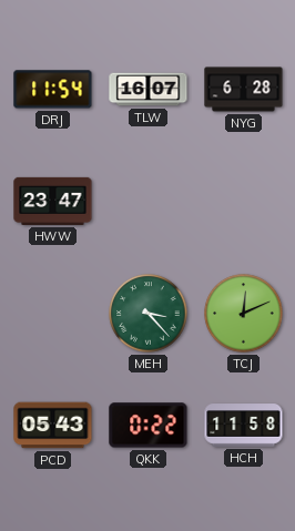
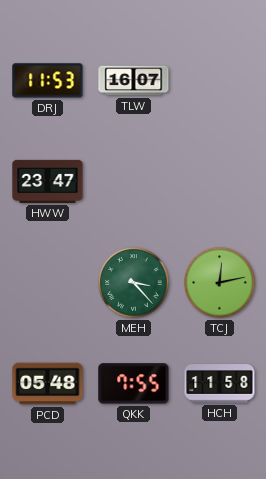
DRJ: 11:54 -> 11:53
NYG: 6:28 -> none
TCJ: 12:11 -> 12:13
PCD: 05:43 -> 05:48
QKK: 0:22 -> 7:55
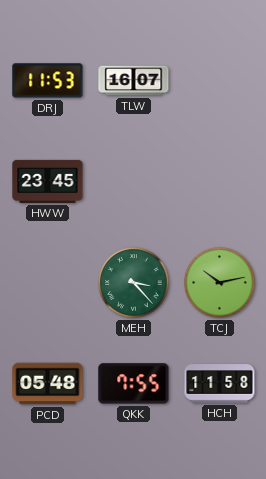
HWW: 23:47 -> 23:45
TCJ: 12:13 -> 10:13
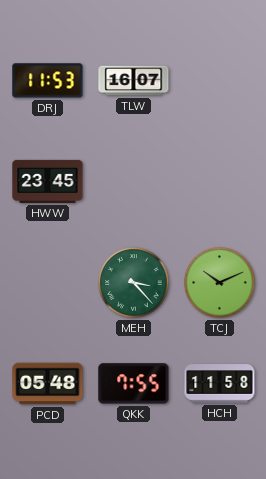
TCJ: 10:13 -> 10:11
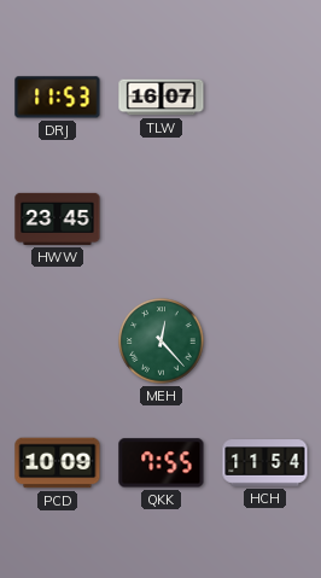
MEH: 3:23 -> 12:23
TCJ: 10:11 -> none
PCD: 05:48 -> 10:09
HCH: 11:58 -> 11:54
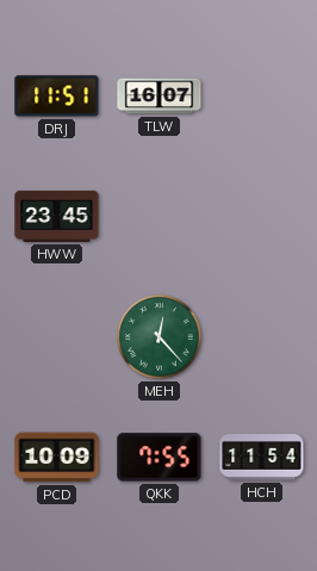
DRJ: 11:53 -> 11:51
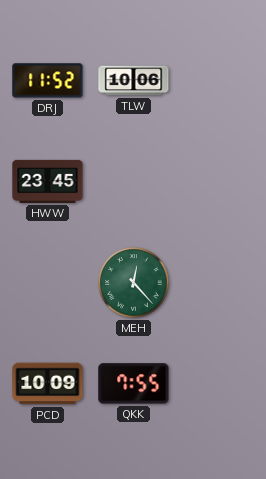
DRJ: 11:51 -> 11:52
TLW: 16:07 -> 10:06
HCH: 11:54 -> none
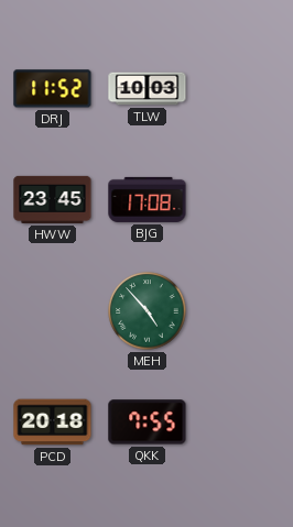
TLW: 10:06 -> 10:03
BJG: none -> 17:08
MEH: 12:23 -> 4:53
PCD: 10:09 -> 20:18
